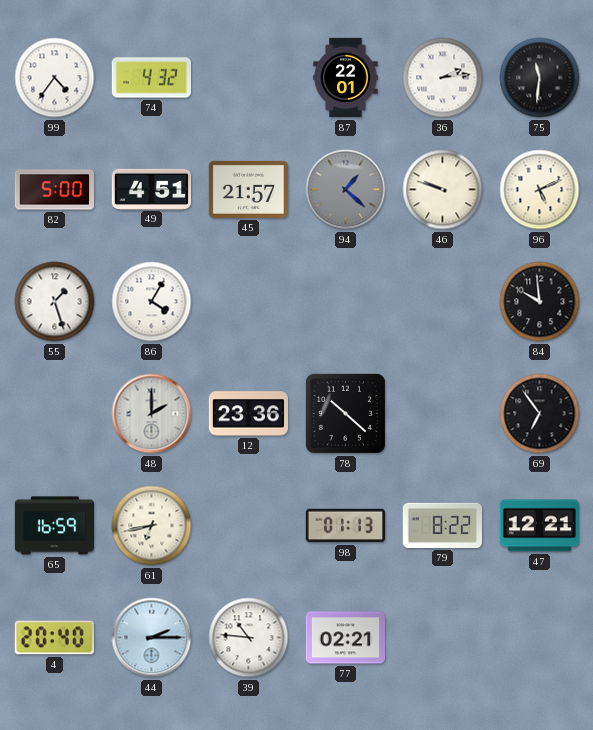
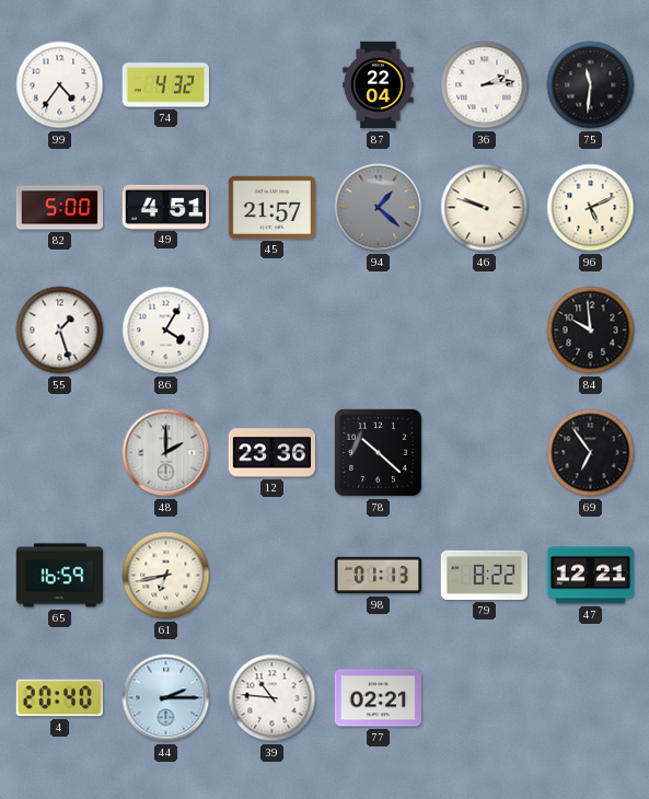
87: 22:01 -> 22:04
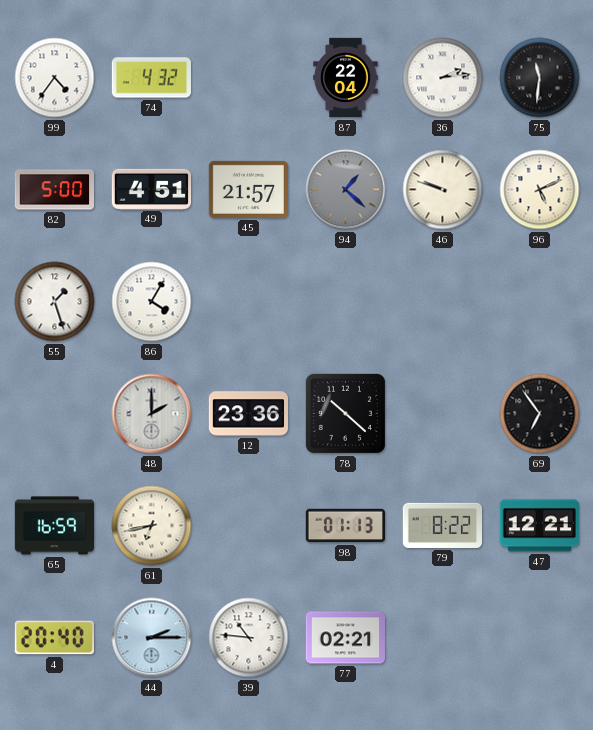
84: 9:59 -> none
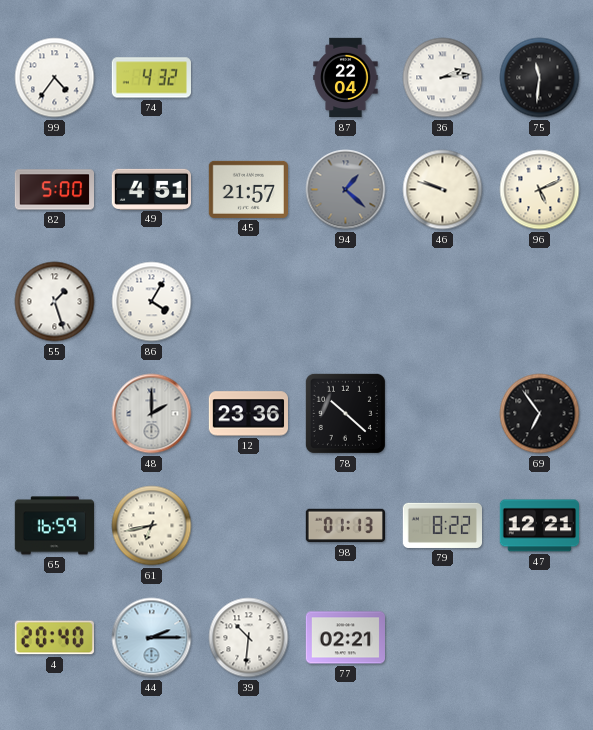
39: 10:46 -> 10:31
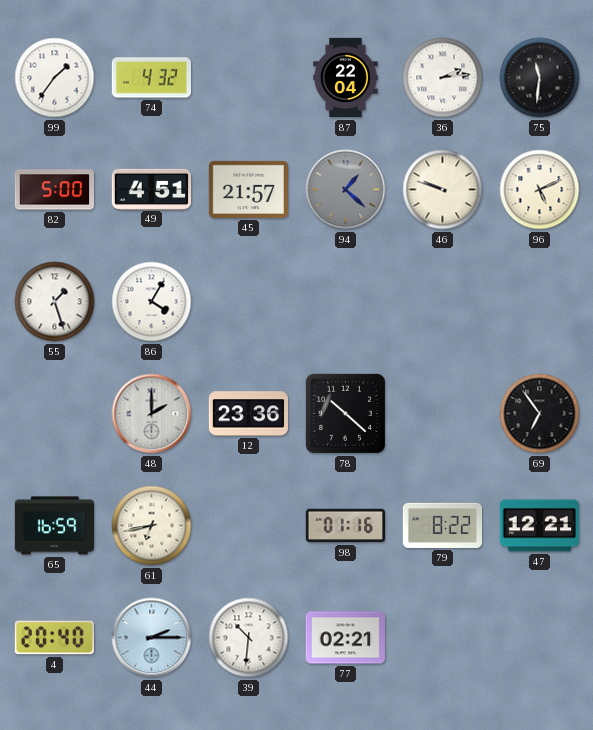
99: 4:36 -> 1:36
98: 01:13 -> 01:16
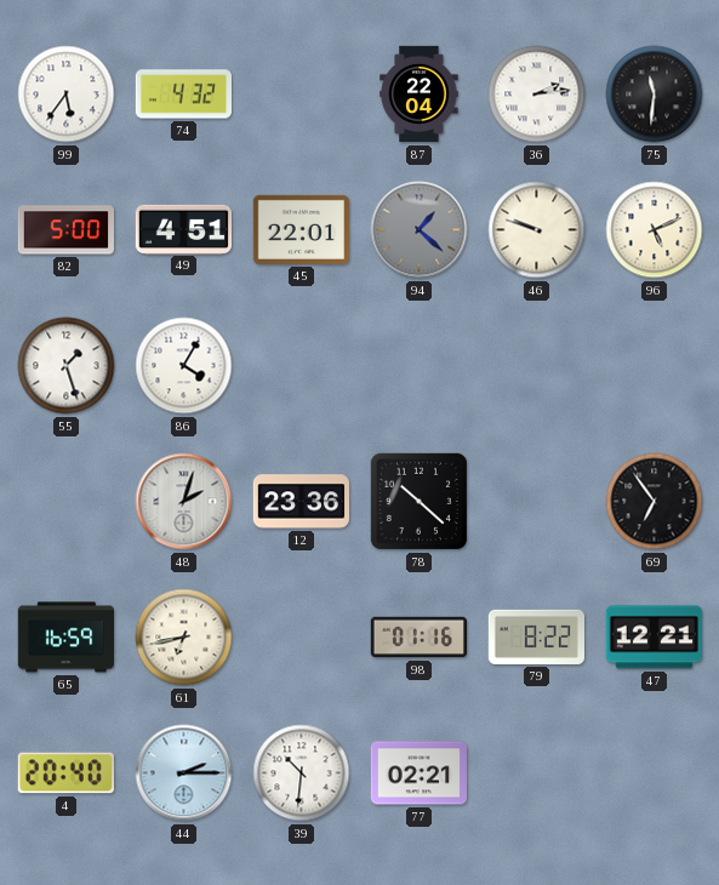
99: 1:36 -> 5:36
45: 21:57 -> 22:01
48: 2:00 -> 2:03
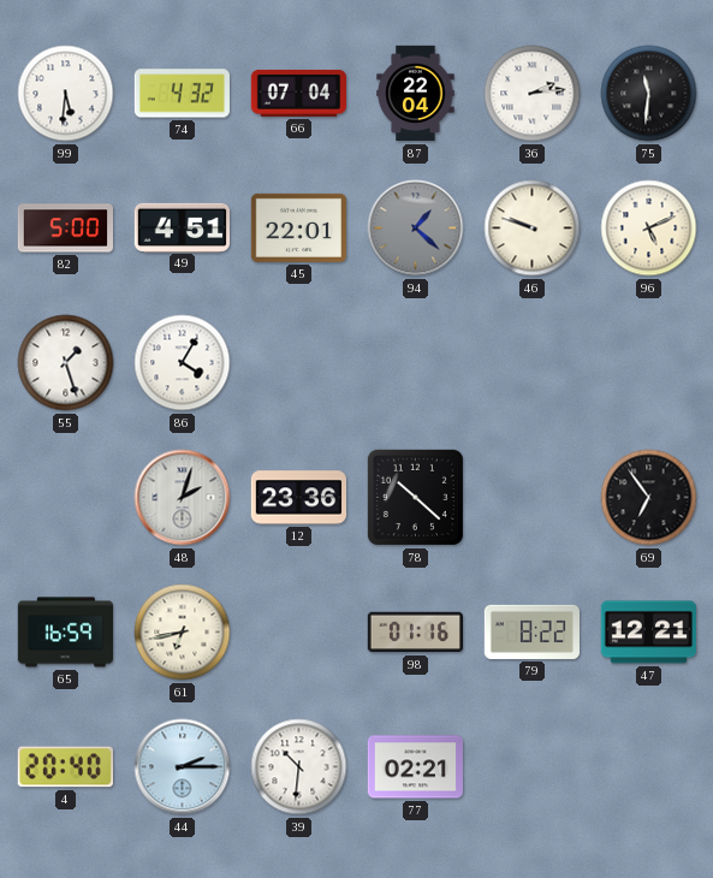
99: 5:36 -> 5:31
66: none -> 07:04
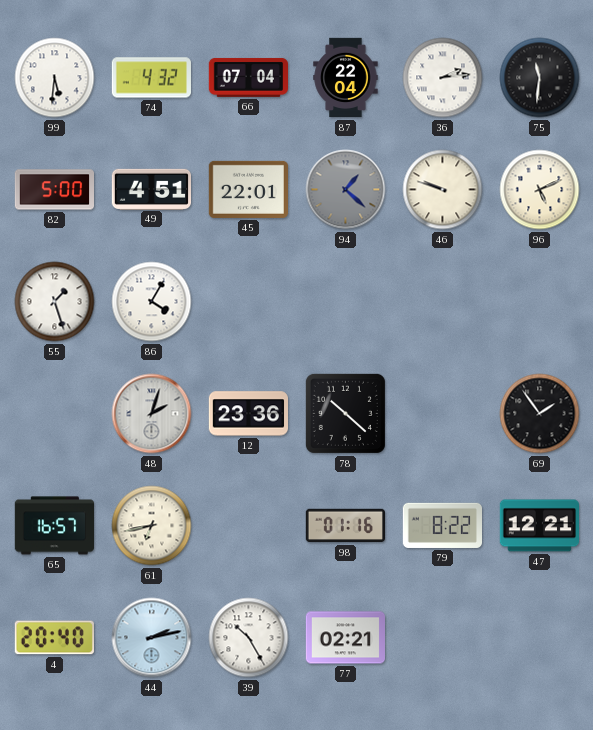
69: 6:54 -> 1:54
65: 16:59 -> 16:57
44: 2:15 -> 2:13
39: 10:31 -> 10:25
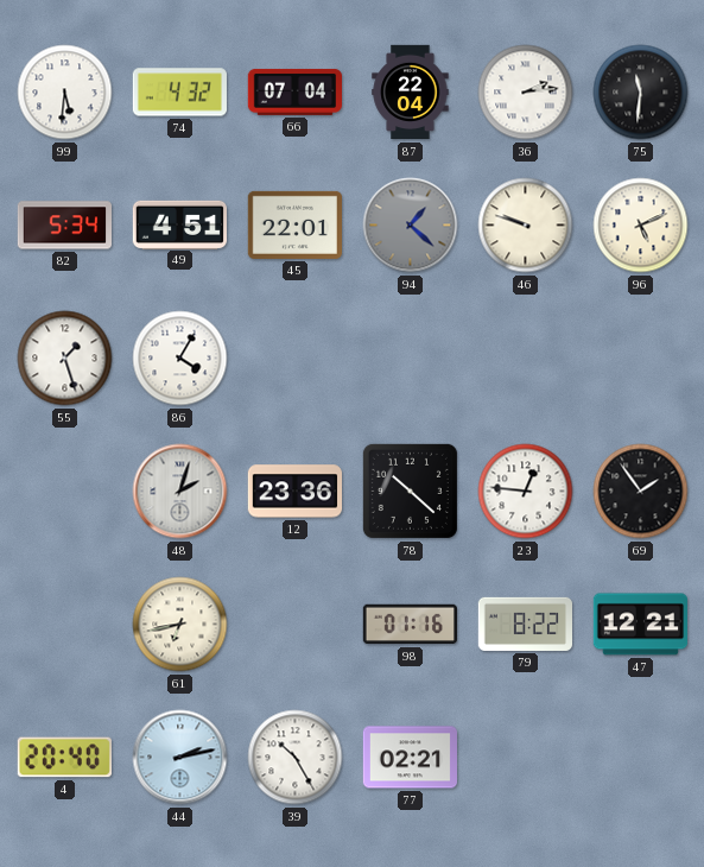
82: 5:00 -> 5:34
23: none -> 12:46
65: 16:57 -> none
